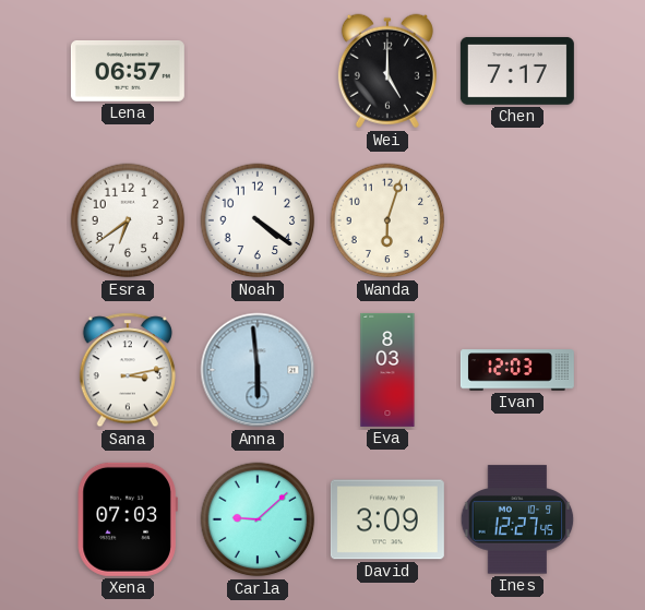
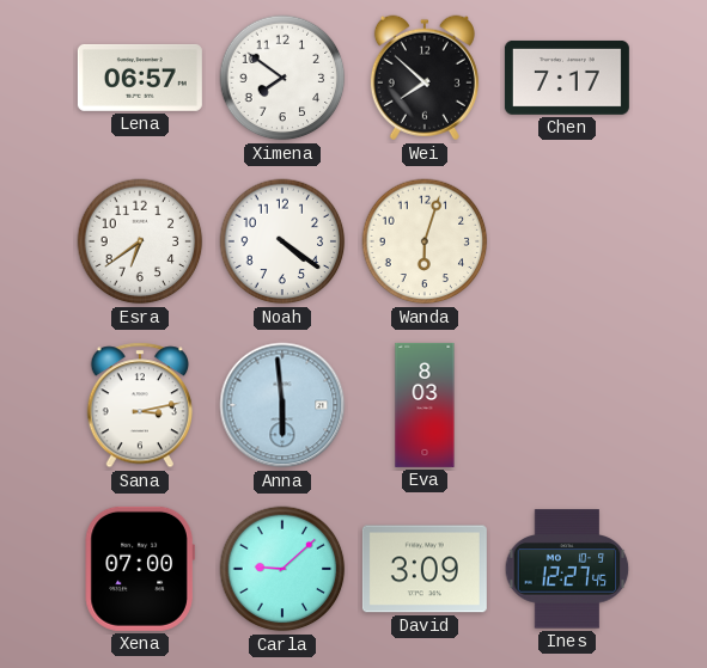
Ximena: none -> 7:51
Wei: 5:00 -> 7:52
Ivan: 12:03 -> none
Xena: 07:03 -> 07:00
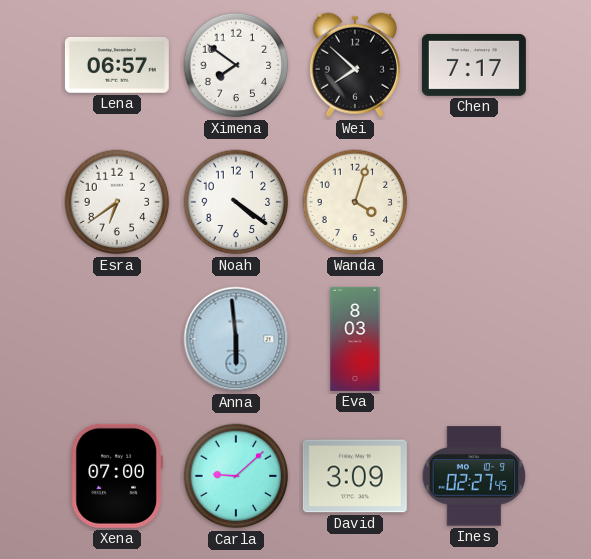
Wanda: 6:03 -> 4:03
Sana: 3:13 -> none
Ines: 12:27 -> 02:27
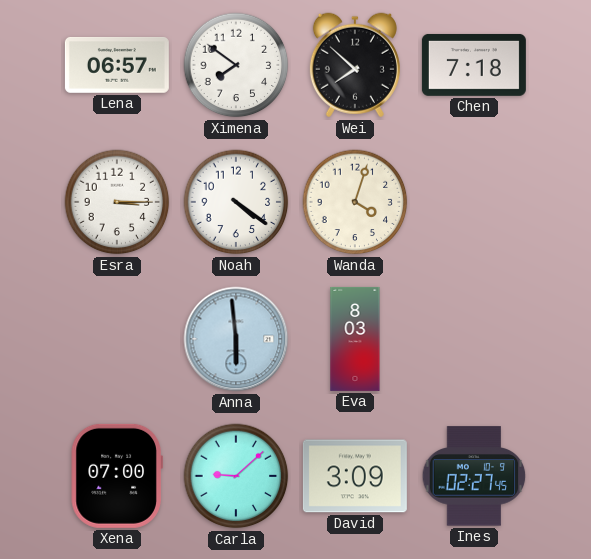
Chen: 7:17 -> 7:18
Esra: 6:39 -> 3:15
